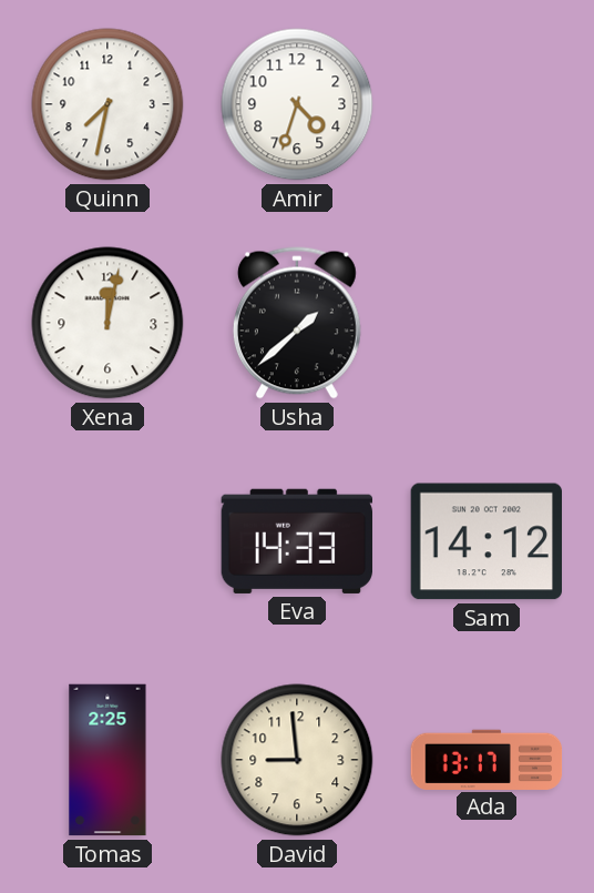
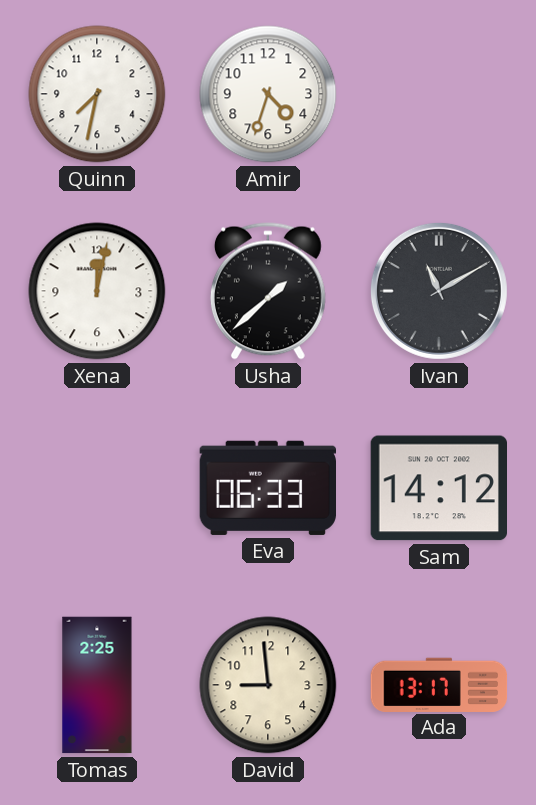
Ivan: none -> 11:10
Eva: 14:33 -> 06:33
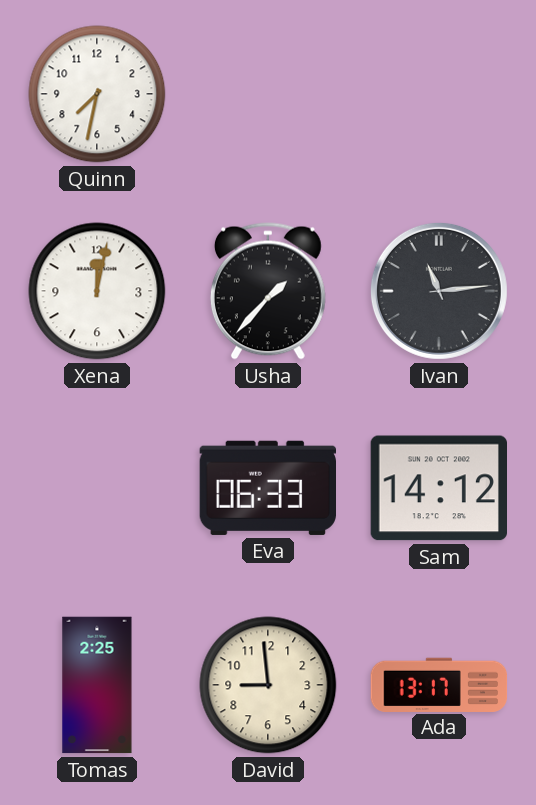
Amir: 4:33 -> none
Usha: 1:38 -> 1:37
Ivan: 11:10 -> 11:14
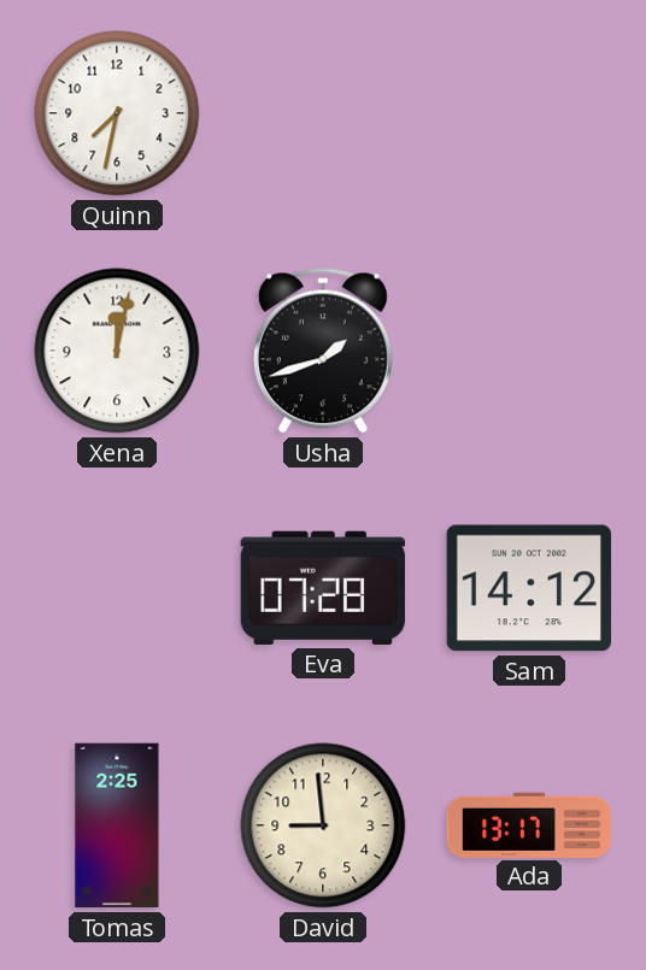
Usha: 1:37 -> 1:42
Ivan: 11:14 -> none
Eva: 06:33 -> 07:28
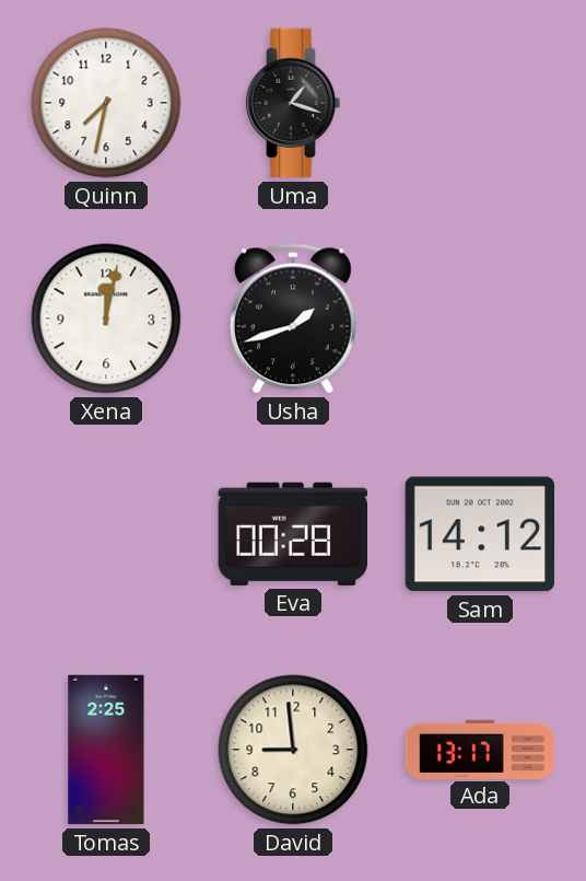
Uma: none -> 1:18
Eva: 07:28 -> 00:28
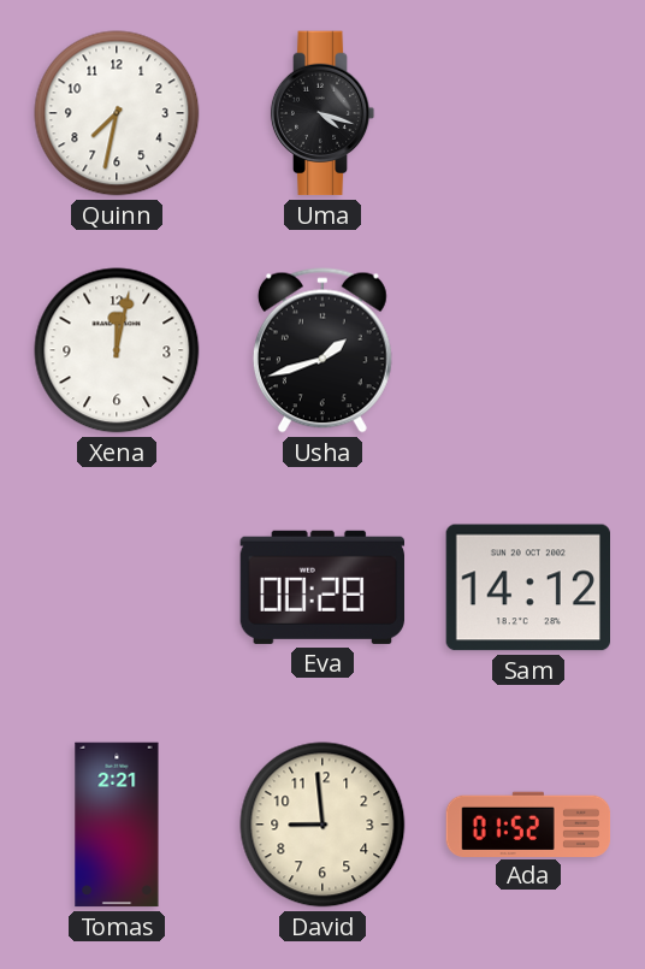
Uma: 1:18 -> 4:18
Tomas: 2:25 -> 2:21
Ada: 13:17 -> 01:52
